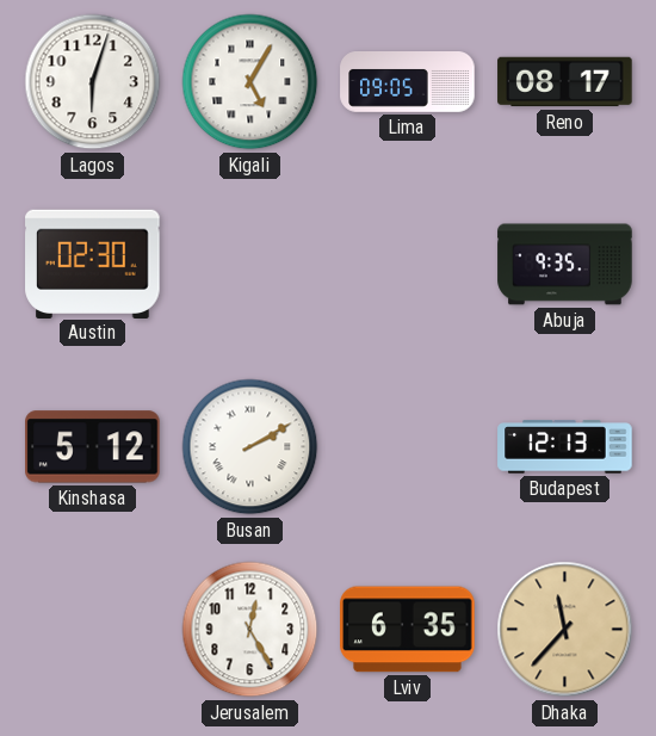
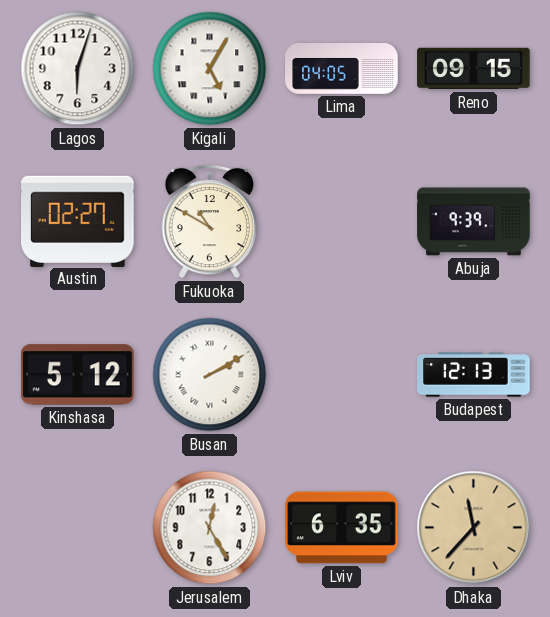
Lima: 09:05 -> 04:05
Reno: 08:17 -> 09:15
Austin: 02:30 -> 02:27
Fukuoka: none -> 10:50
Abuja: 9:35 -> 9:39
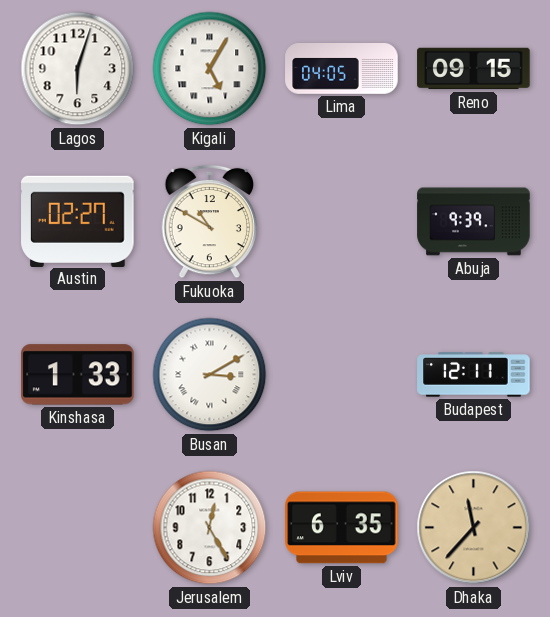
Kinshasa: 5:12 -> 1:33
Busan: 2:10 -> 3:10
Budapest: 12:13 -> 12:11
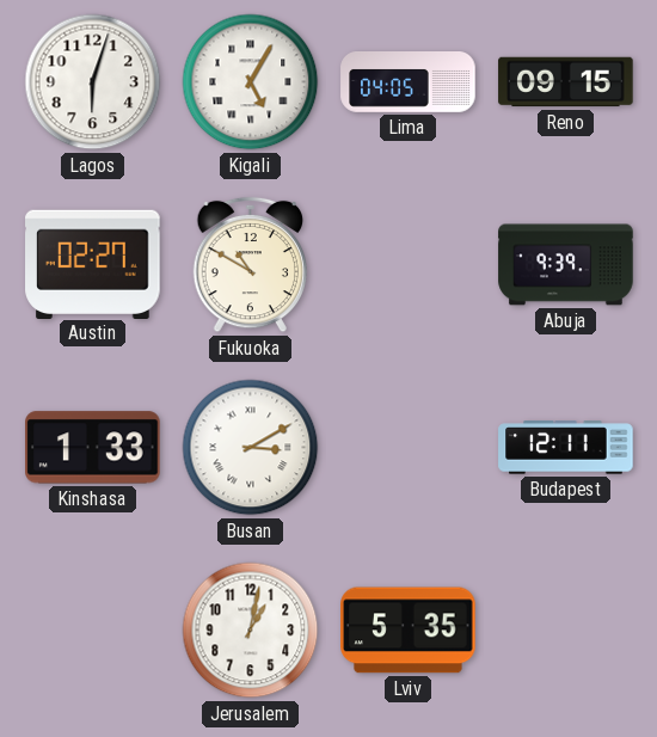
Jerusalem: 12:25 -> 1:02
Lviv: 6:35 -> 5:35
Dhaka: 11:37 -> none
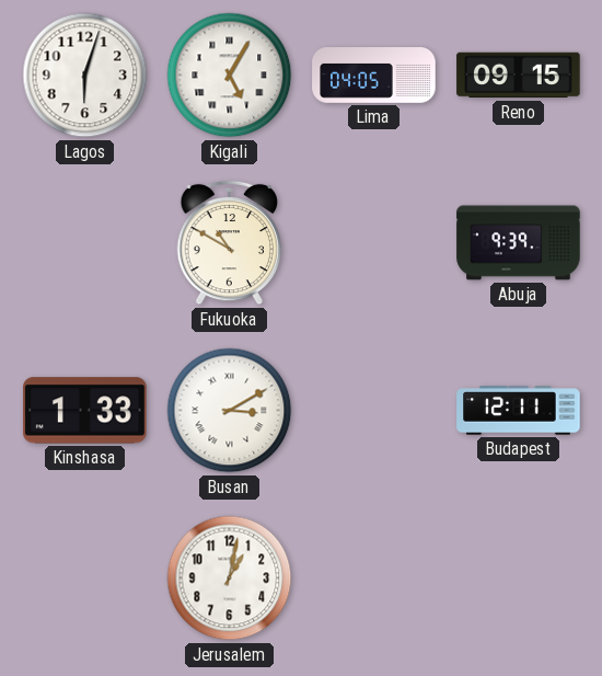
Austin: 02:27 -> none
Lviv: 5:35 -> none
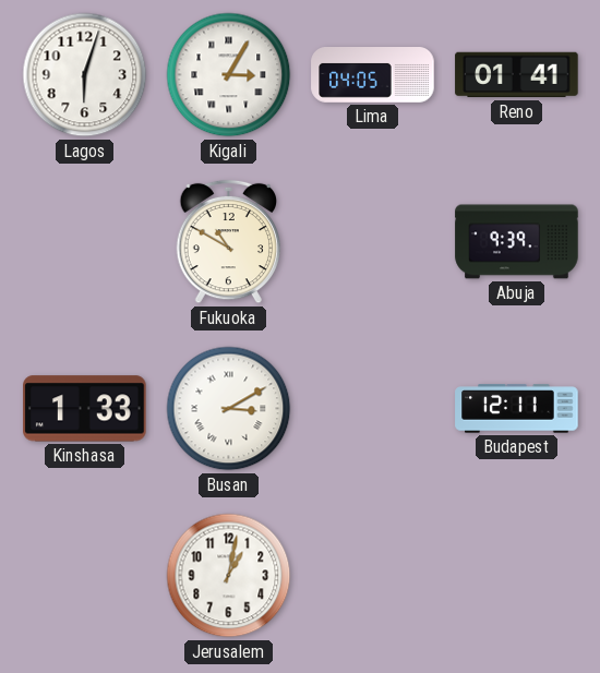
Kigali: 5:05 -> 3:05
Reno: 09:15 -> 01:41
